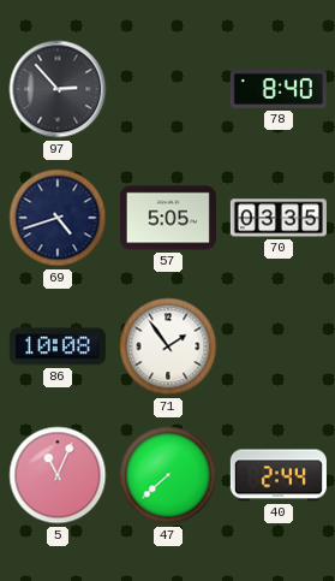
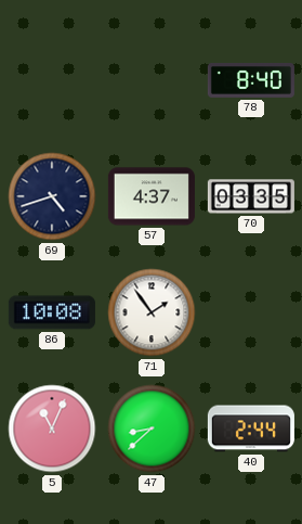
97: 2:53 -> none
57: 5:05 -> 4:37
47: 7:38 -> 8:38
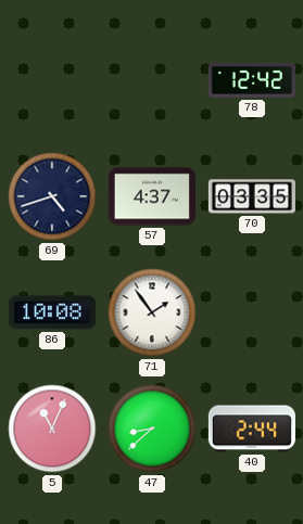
78: 8:40 -> 12:42
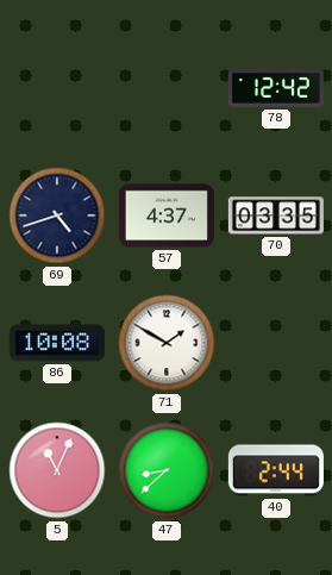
71: 1:54 -> 1:50
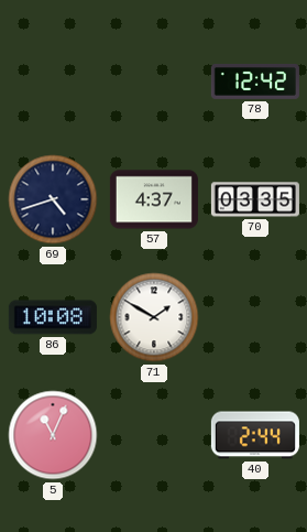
47: 8:38 -> none
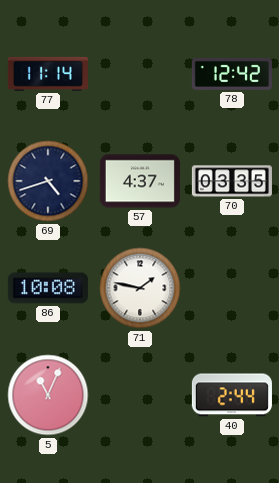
77: none -> 11:14
71: 1:50 -> 1:47
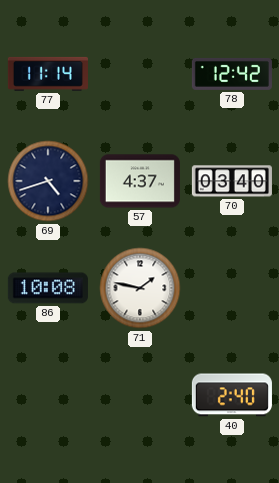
70: 03:35 -> 03:40
5: 11:04 -> none
40: 2:44 -> 2:40
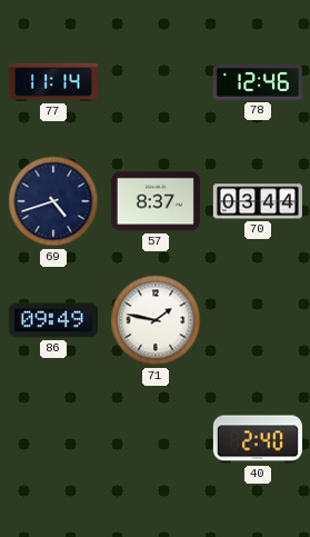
78: 12:42 -> 12:46
57: 4:37 -> 8:37
70: 03:40 -> 03:44
86: 10:08 -> 09:49
